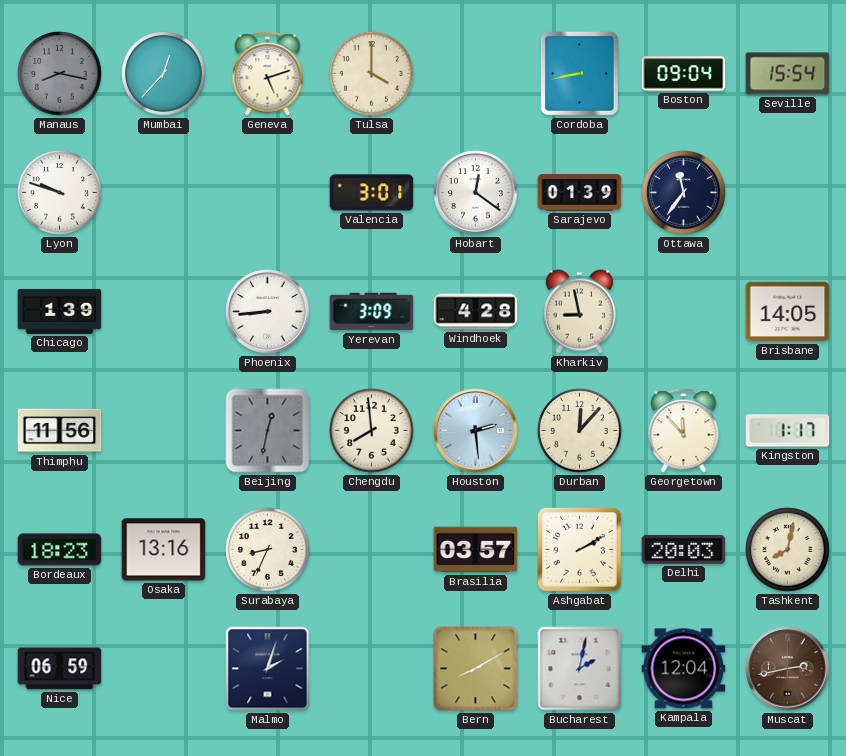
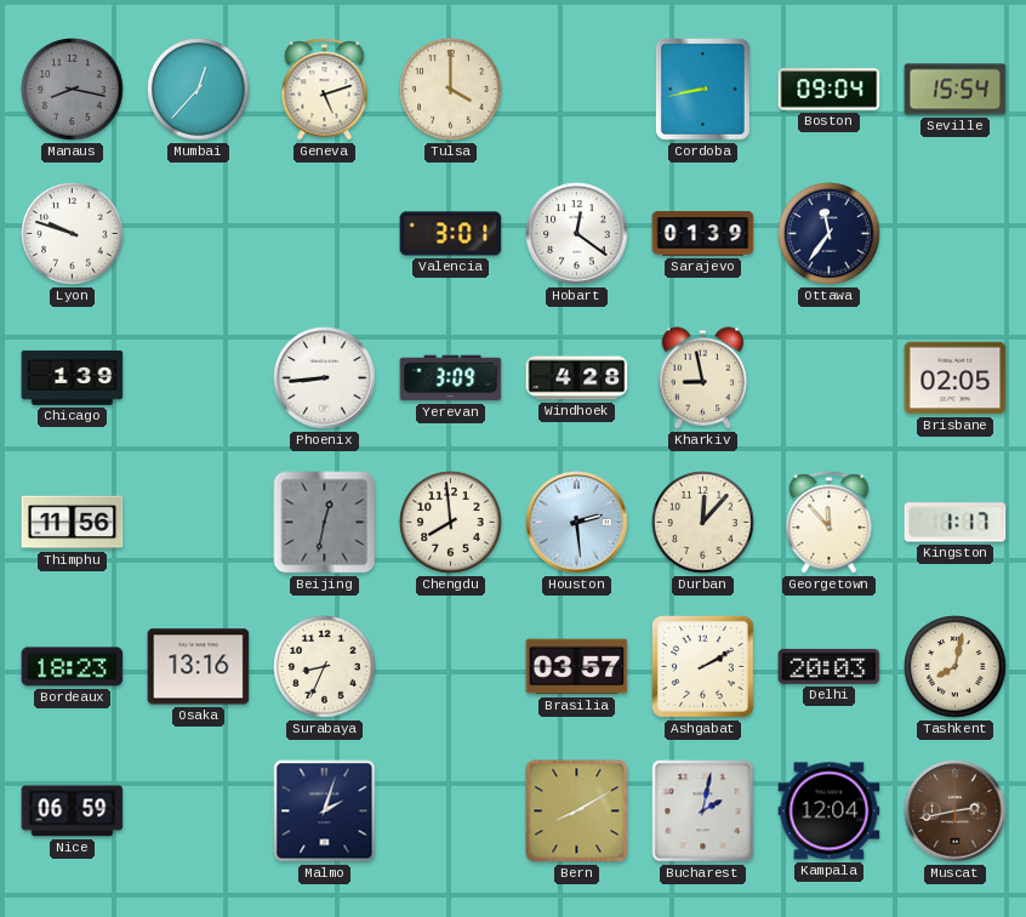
Brisbane: 14:05 -> 02:05
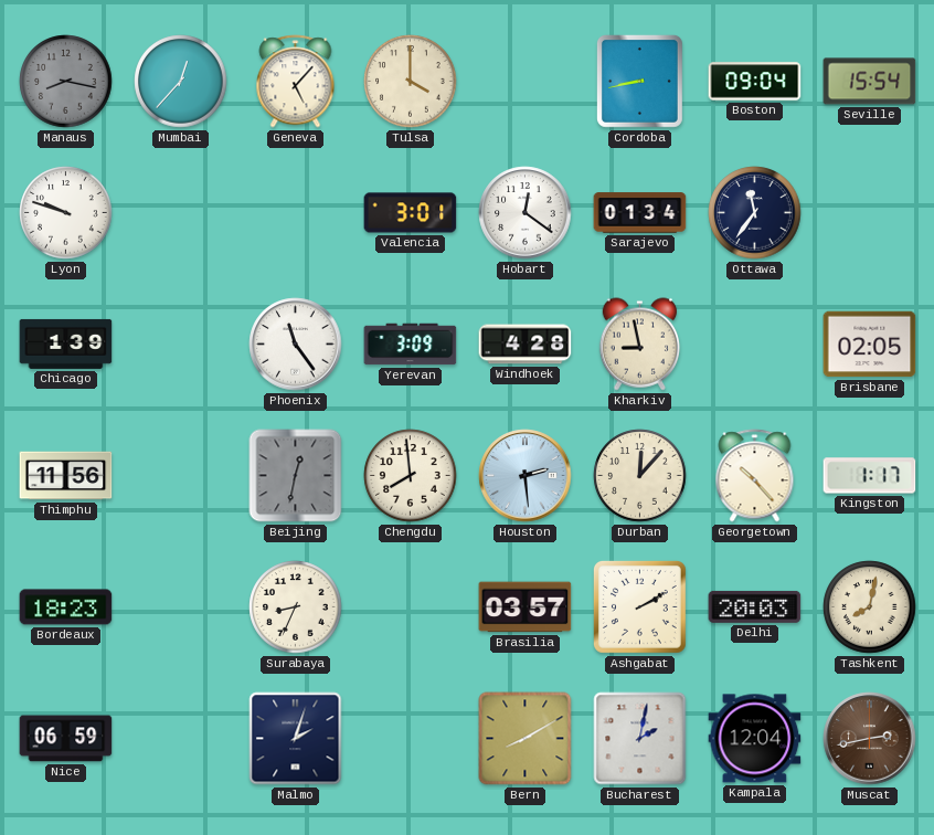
Geneva: 5:12 -> 5:07
Sarajevo: 01:39 -> 01:34
Phoenix: 8:44 -> 11:24
Georgetown: 11:53 -> 10:23
Osaka: 13:16 -> none
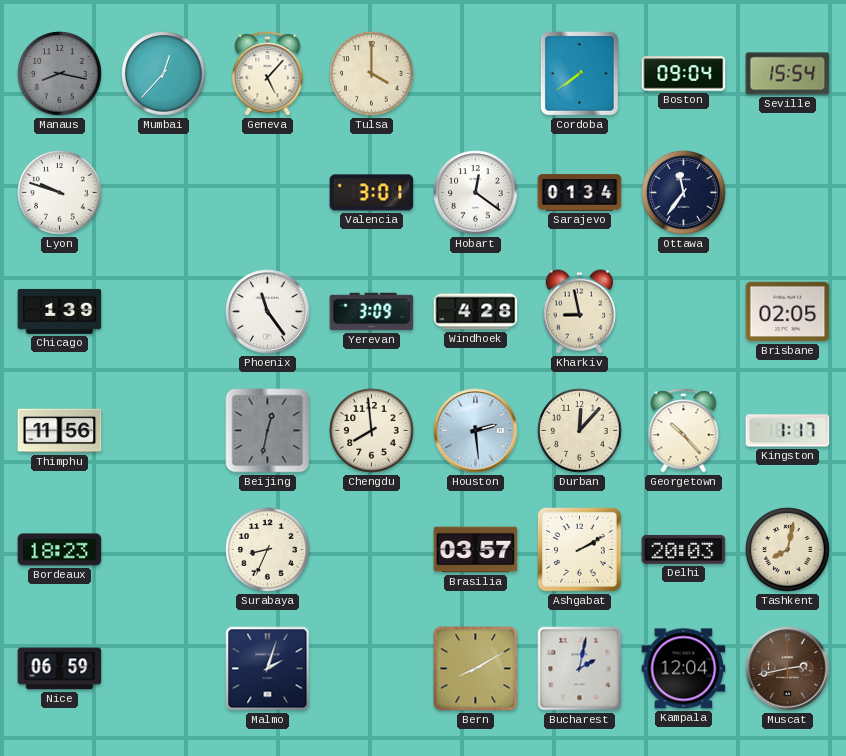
Cordoba: 8:43 -> 7:39
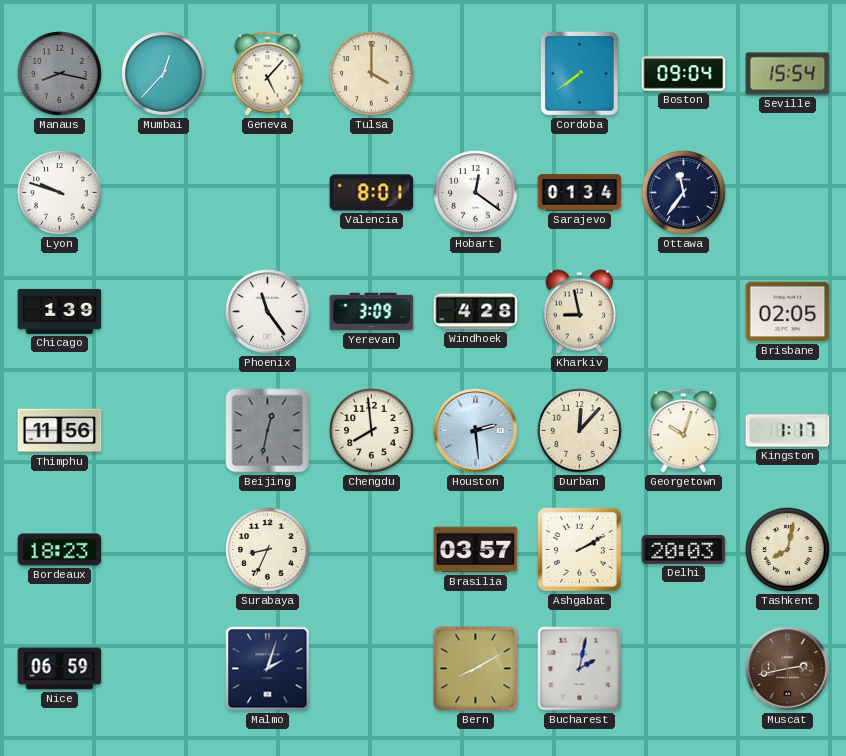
Valencia: 3:01 -> 8:01
Georgetown: 10:23 -> 10:03
Kampala: 12:04 -> none
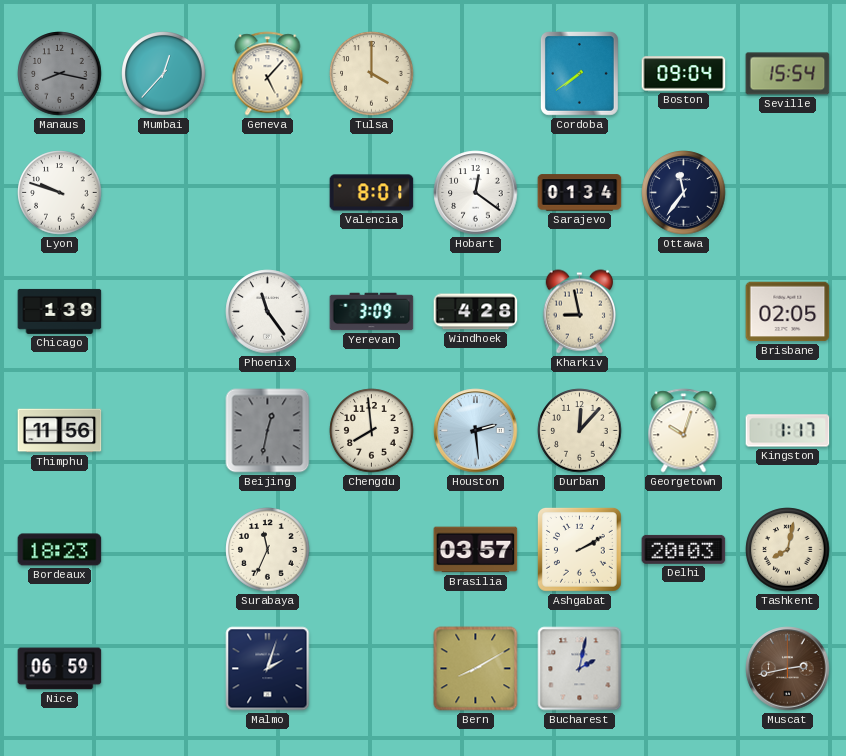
Surabaya: 8:34 -> 11:34
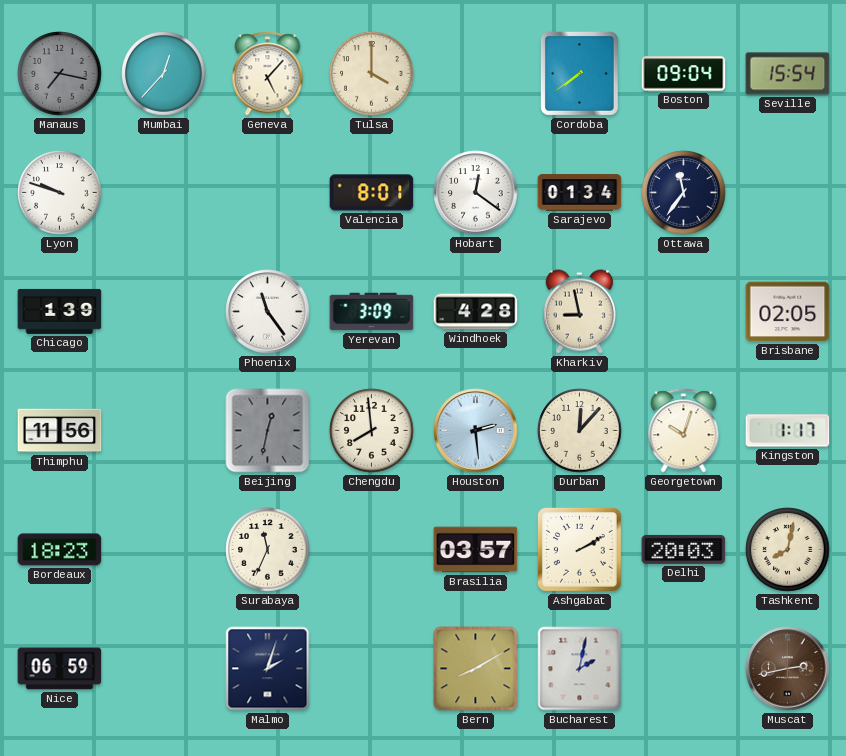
Manaus: 8:17 -> 7:17
